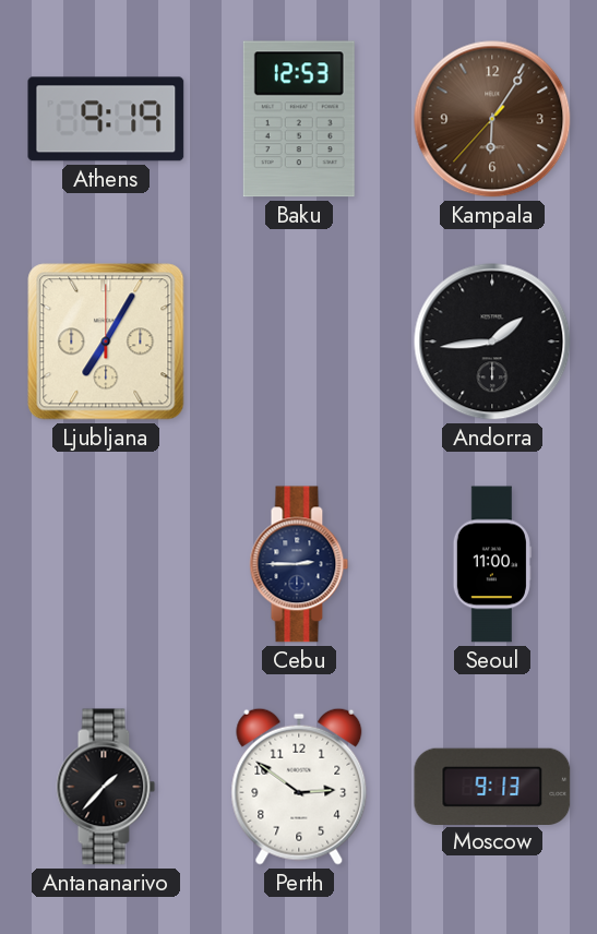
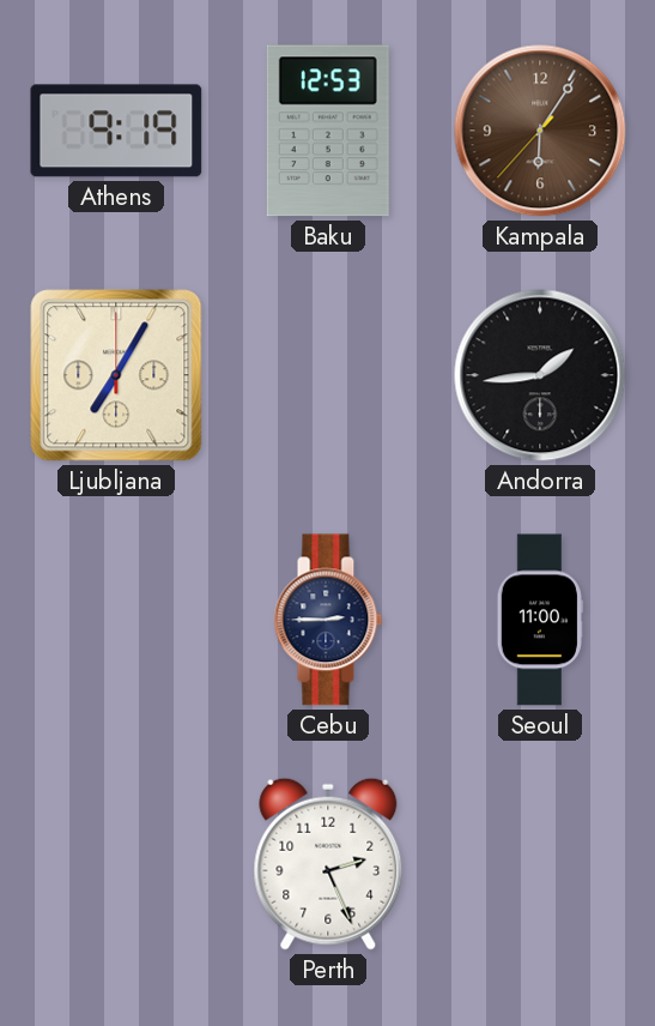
Antananarivo: 1:37 -> none
Perth: 2:51 -> 2:26
Moscow: 9:13 -> none
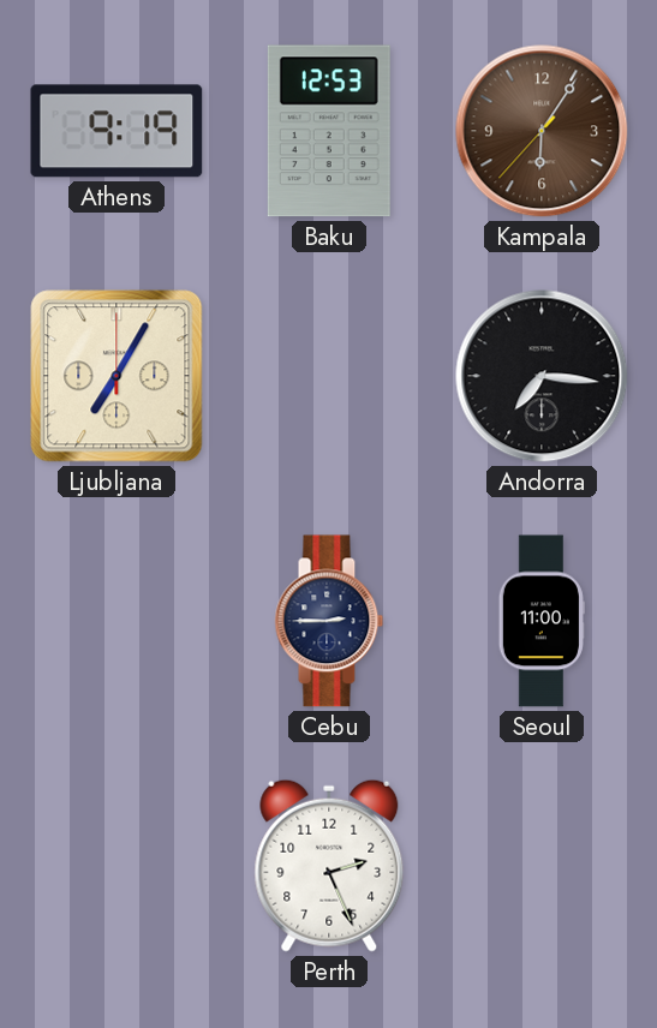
Andorra: 1:44 -> 7:16
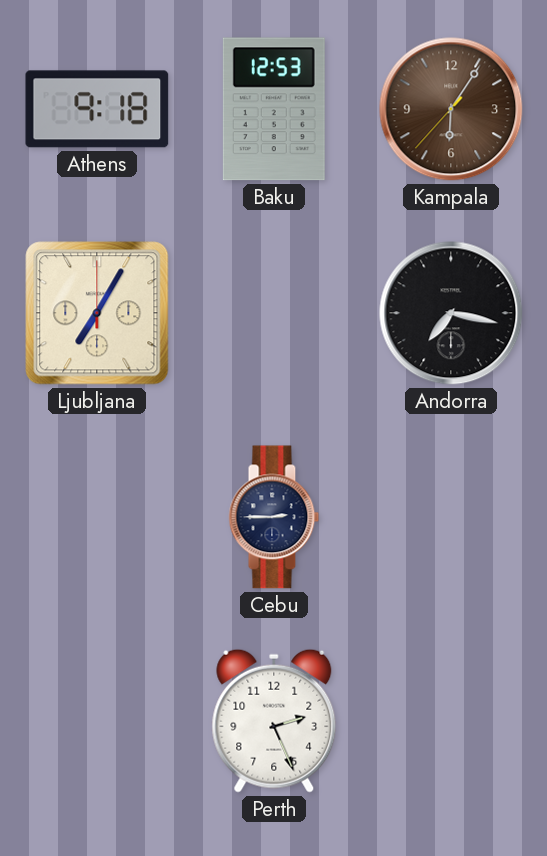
Athens: 9:19 -> 9:18
Andorra: 7:16 -> 7:17
Seoul: 11:00 -> none
